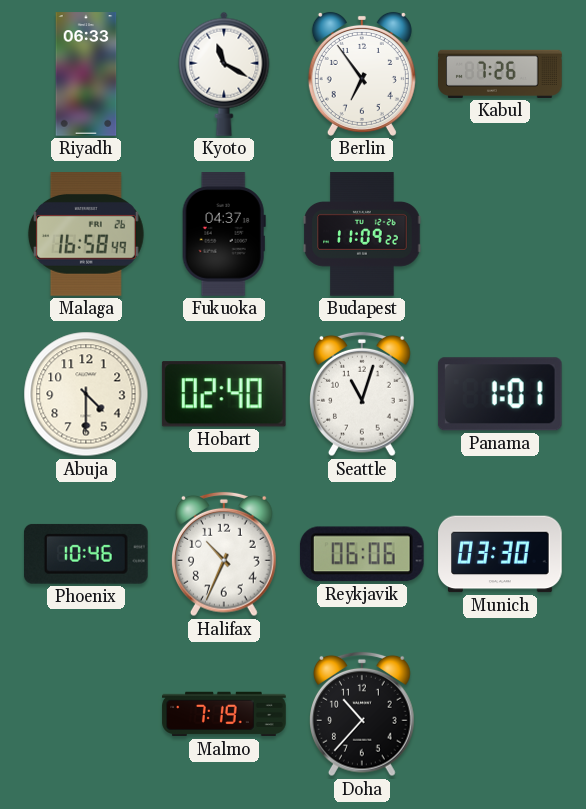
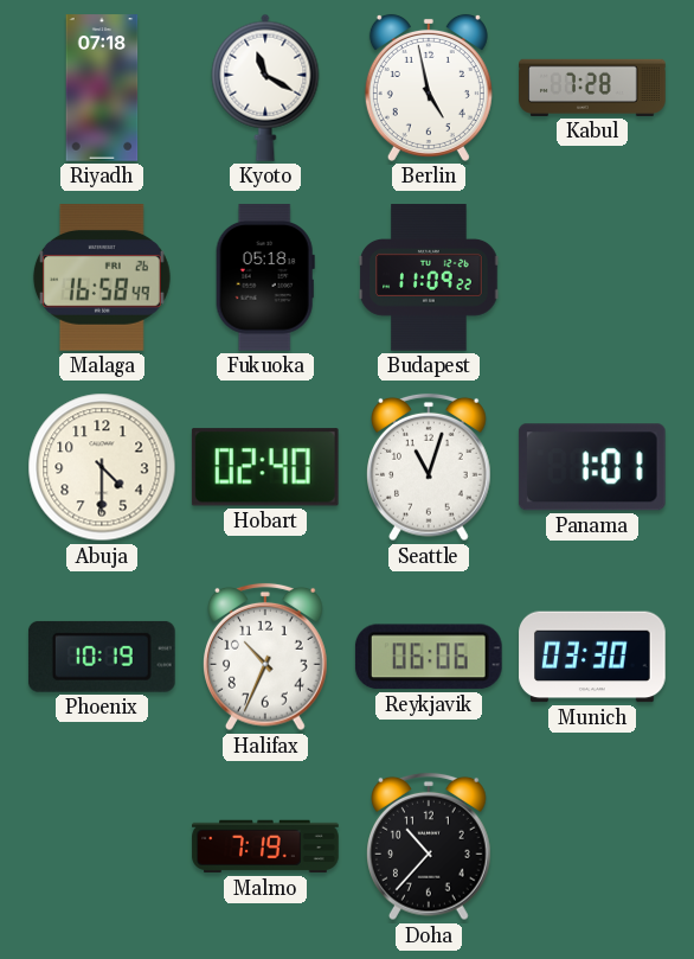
Riyadh: 06:33 -> 07:18
Berlin: 6:54 -> 4:58
Kabul: 7:26 -> 7:28
Fukuoka: 04:37 -> 05:18
Phoenix: 10:46 -> 10:19
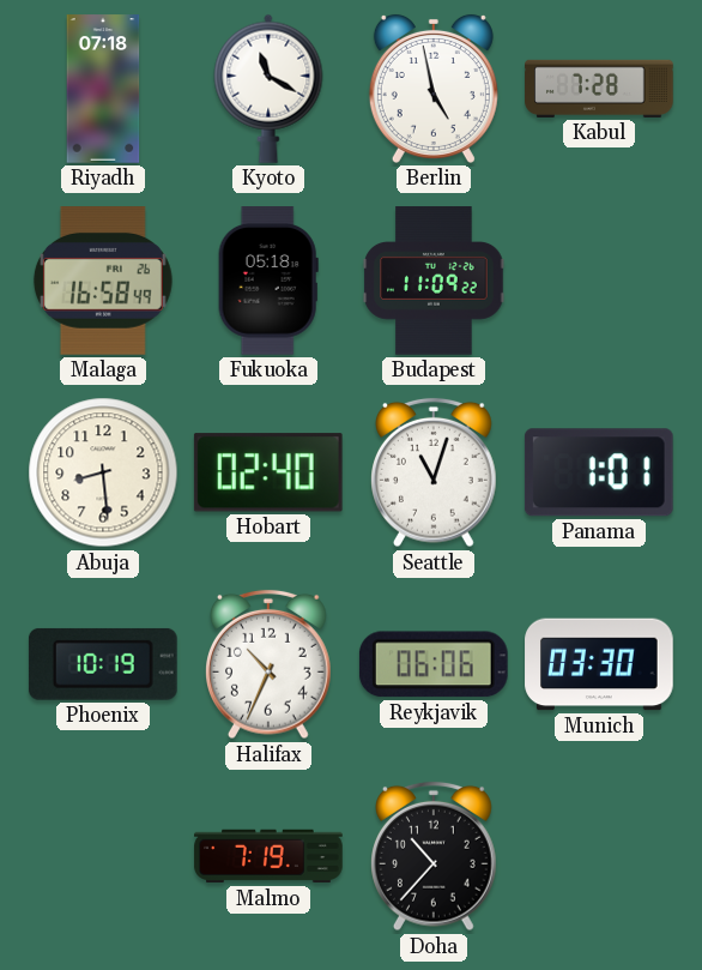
Abuja: 4:30 -> 8:29
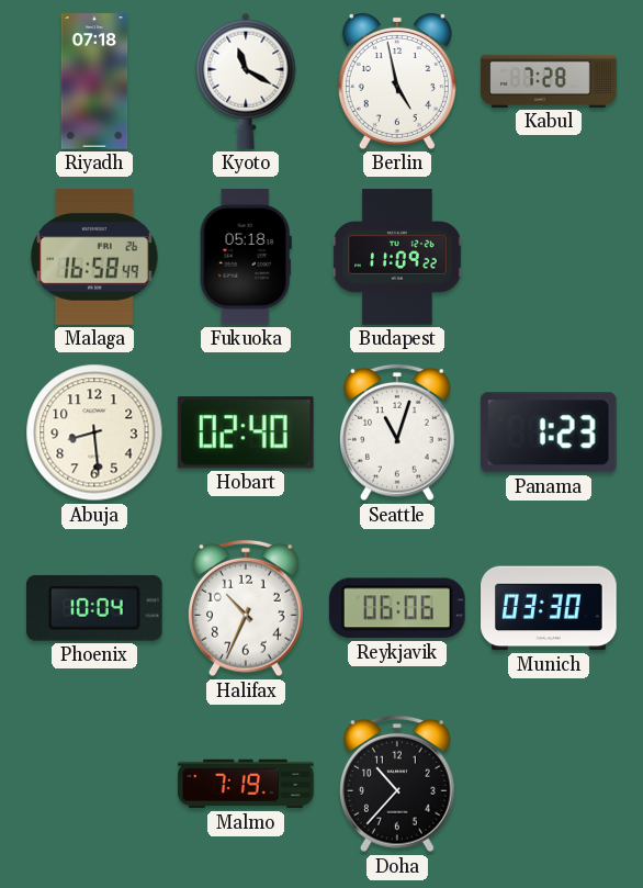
Panama: 1:01 -> 1:23
Phoenix: 10:19 -> 10:04
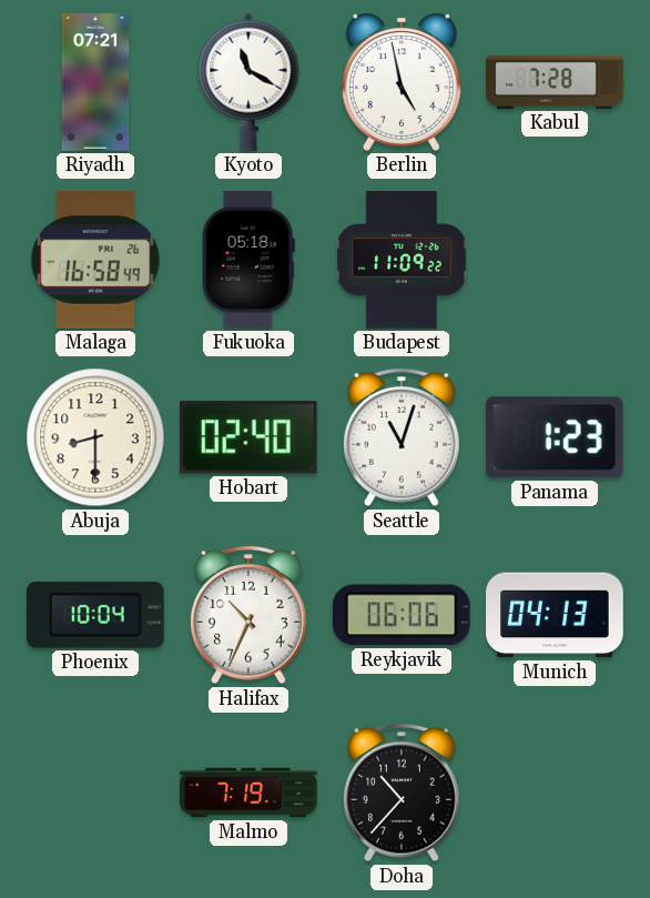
Riyadh: 07:18 -> 07:21
Abuja: 8:29 -> 8:30
Munich: 03:30 -> 04:13
